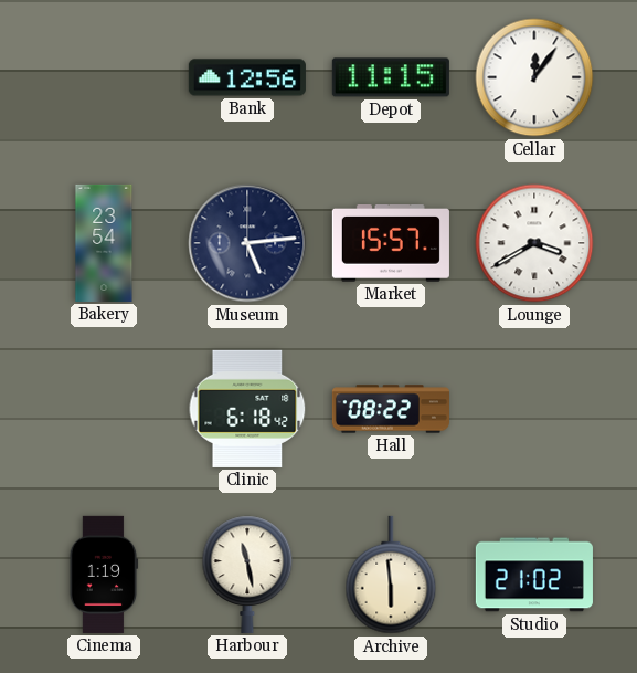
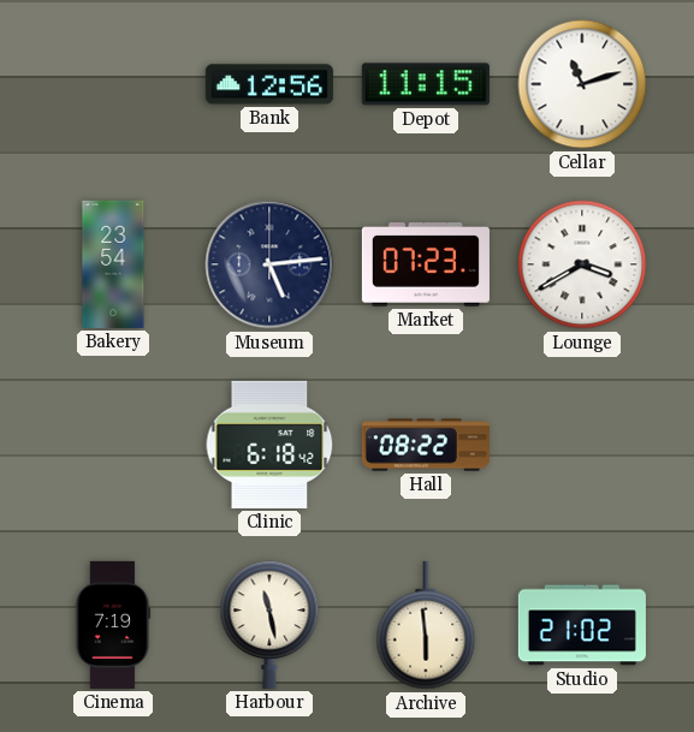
Cellar: 12:06 -> 11:12
Market: 15:57 -> 07:23
Cinema: 1:19 -> 7:19
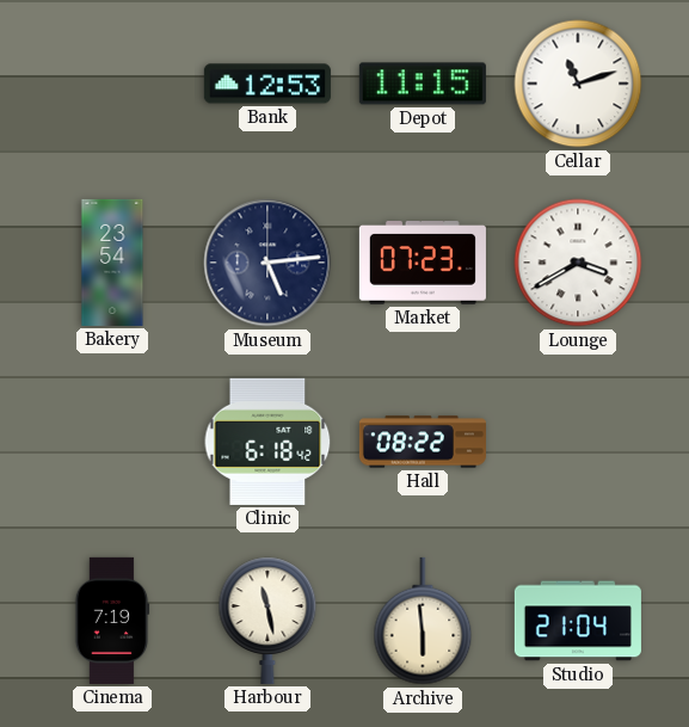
Bank: 12:56 -> 12:53
Studio: 21:02 -> 21:04
